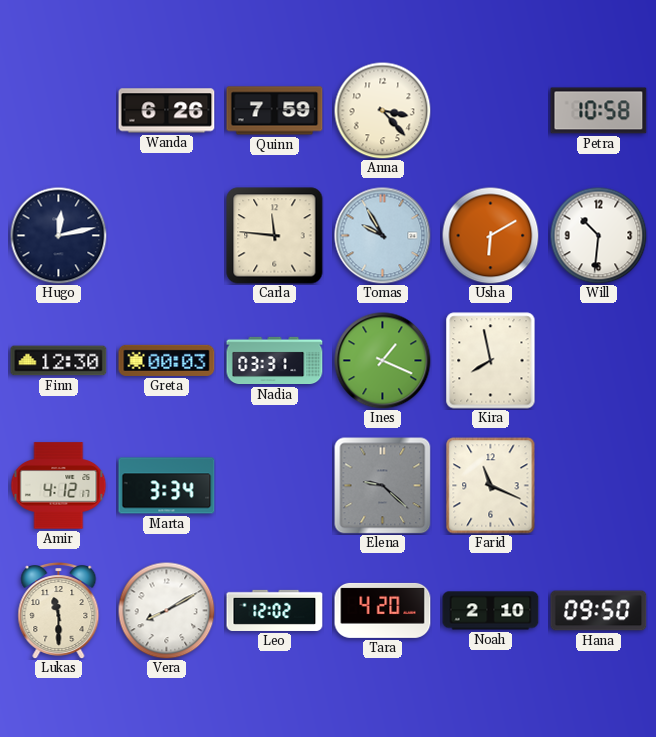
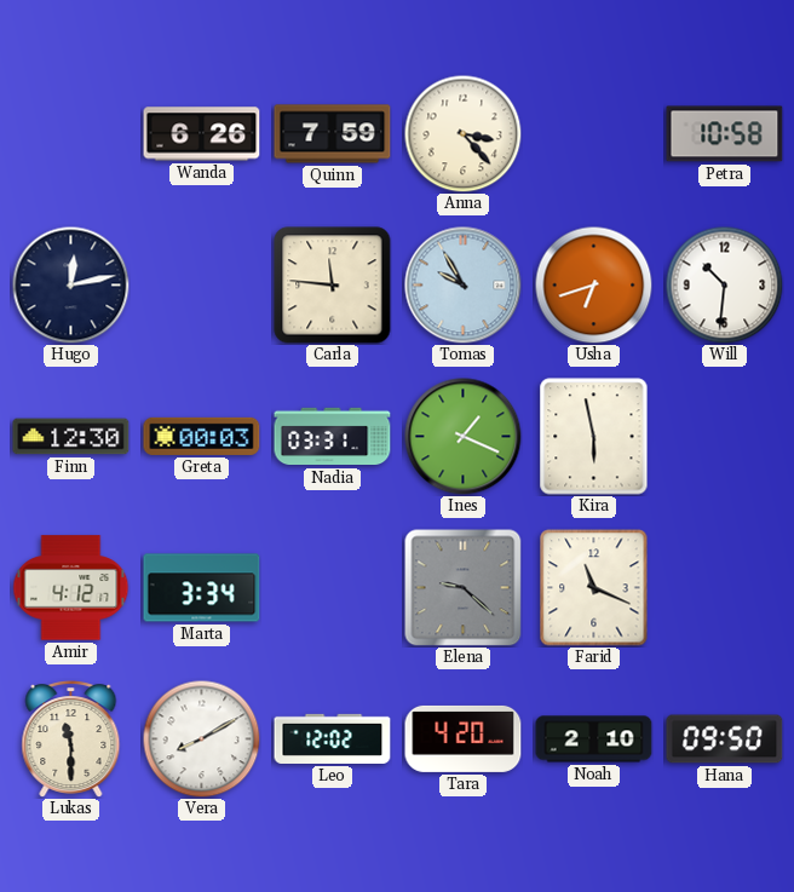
Usha: 6:10 -> 6:42
Kira: 7:58 -> 5:58
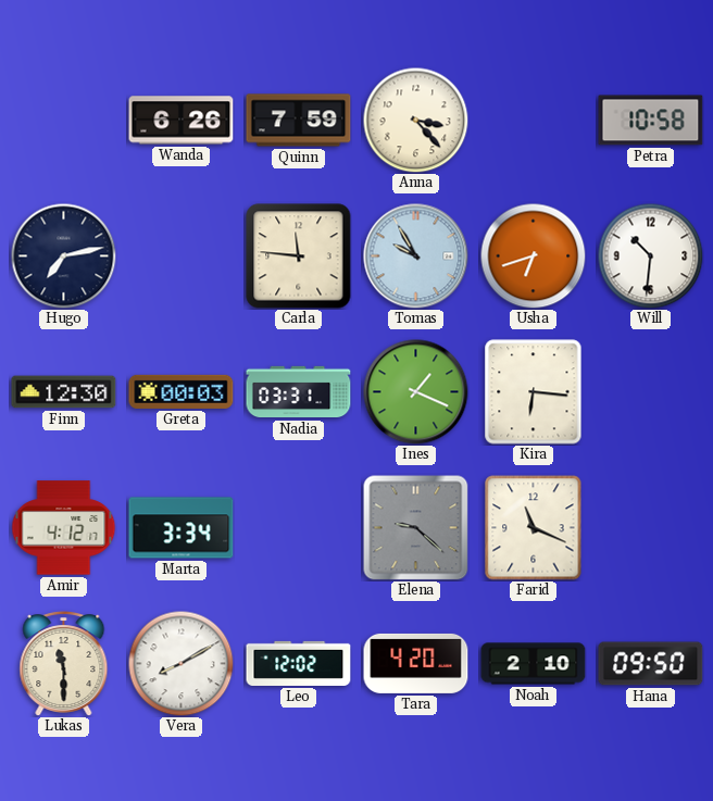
Hugo: 12:13 -> 7:13
Kira: 5:58 -> 6:16
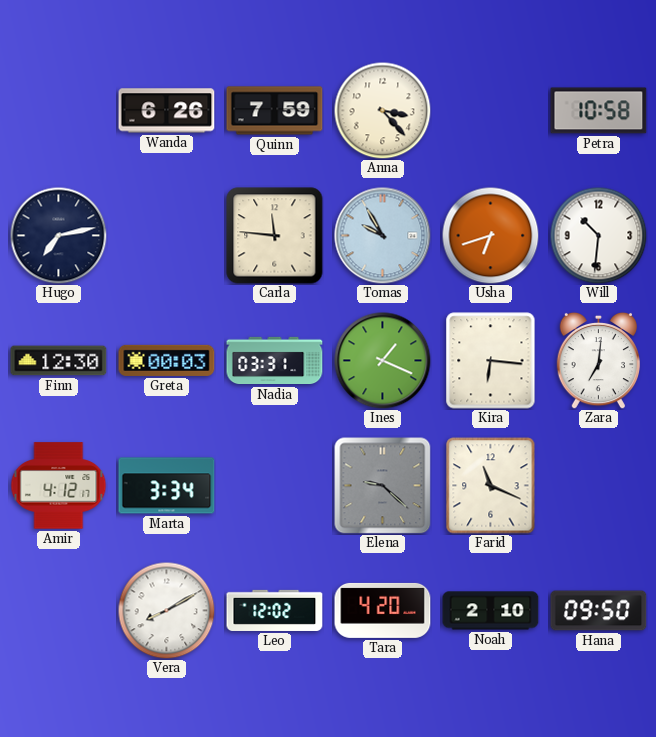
Zara: none -> 7:01
Lukas: 11:30 -> none
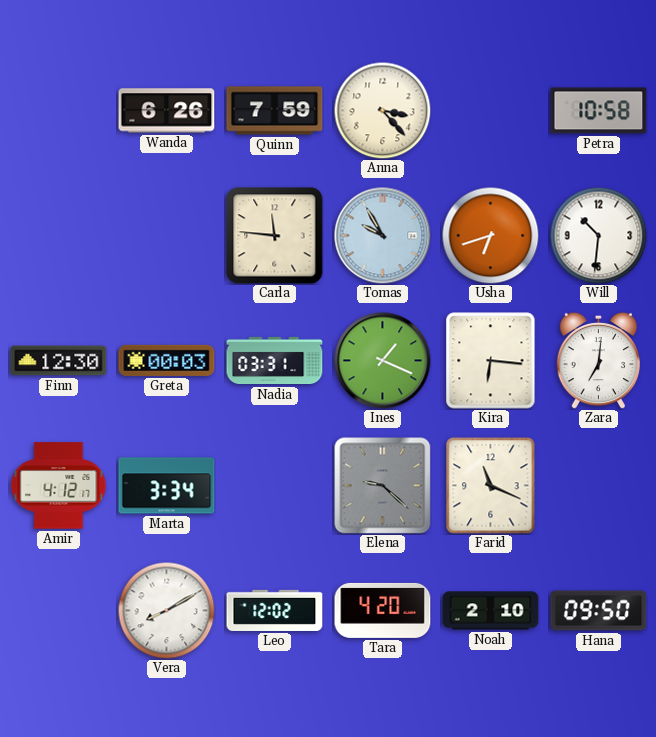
Hugo: 7:13 -> none
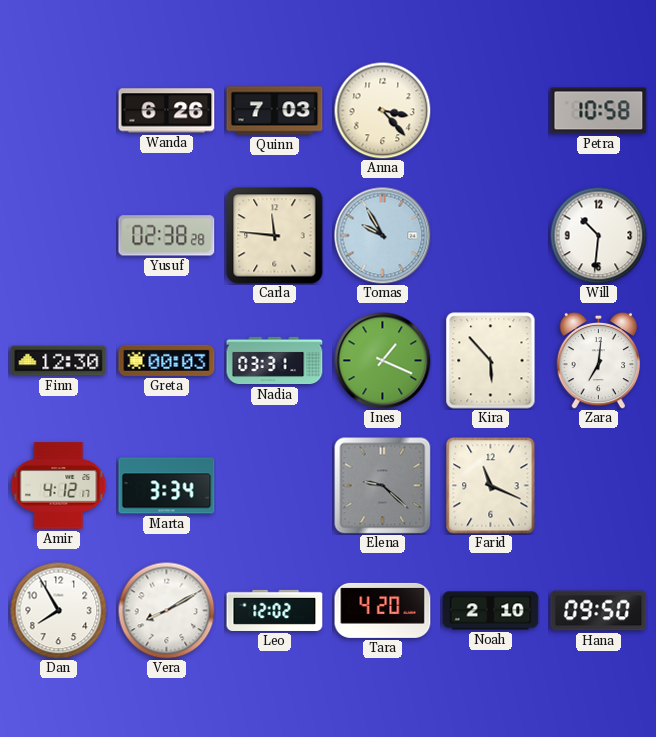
Quinn: 7:59 -> 7:03
Yusuf: none -> 02:38
Usha: 6:42 -> none
Kira: 6:16 -> 5:53
Dan: none -> 7:55
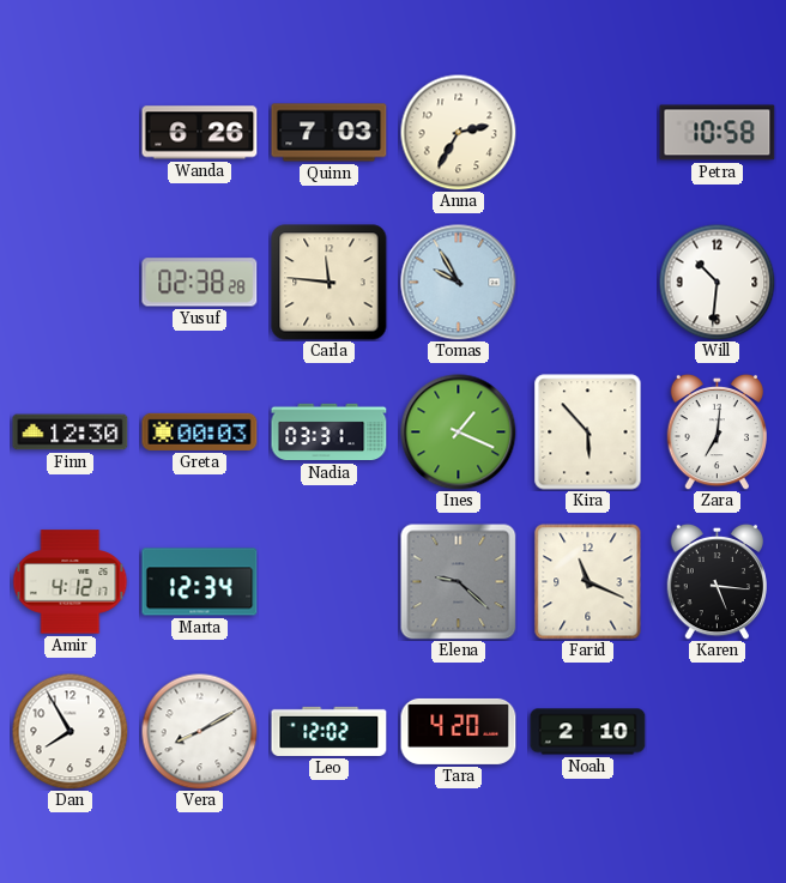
Anna: 3:23 -> 2:35
Marta: 3:34 -> 12:34
Karen: none -> 5:16
Hana: 09:50 -> none
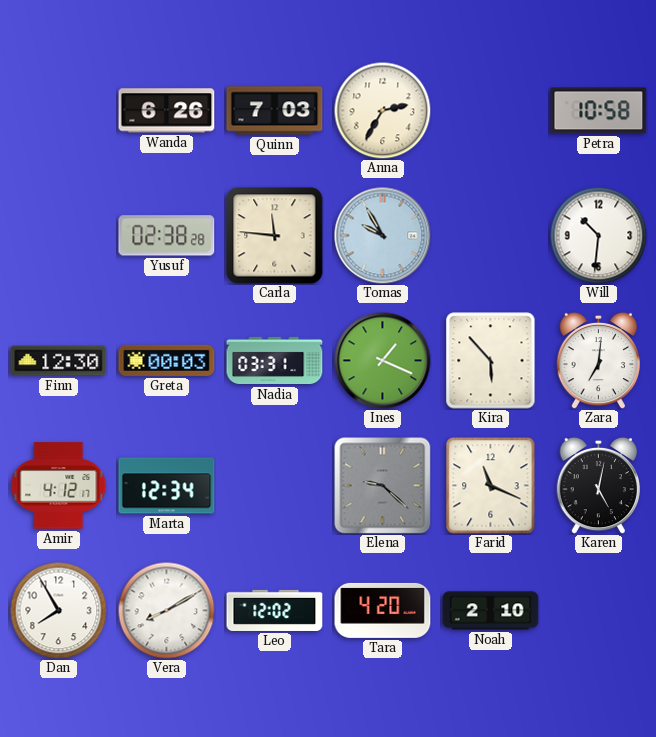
Karen: 5:16 -> 5:02
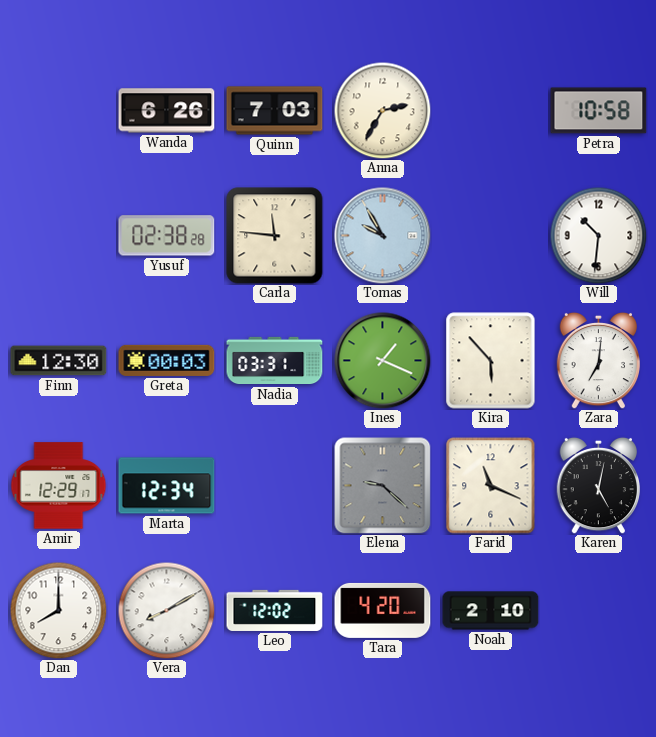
Amir: 4:12 -> 12:29
Dan: 7:55 -> 8:00
